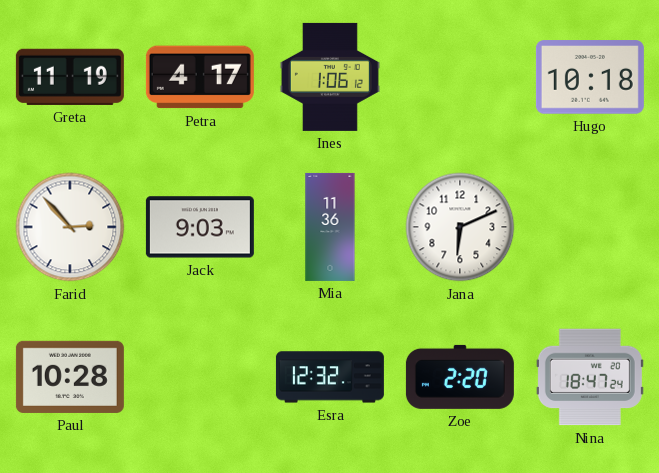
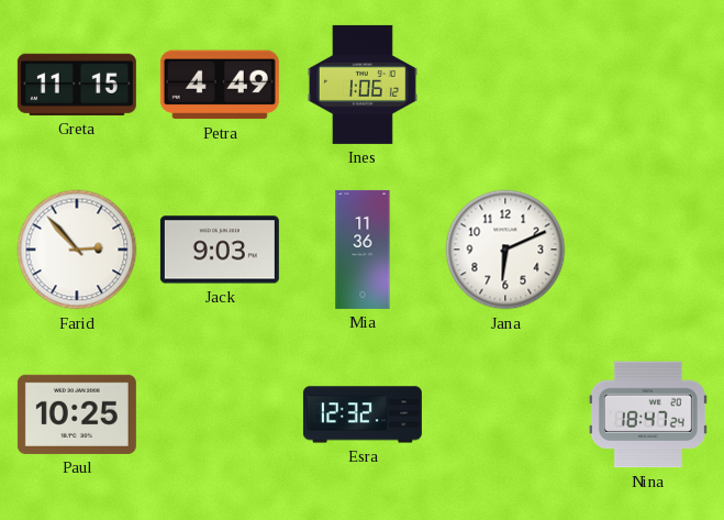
Greta: 11:19 -> 11:15
Petra: 4:17 -> 4:49
Hugo: 10:18 -> none
Paul: 10:28 -> 10:25
Zoe: 2:20 -> none
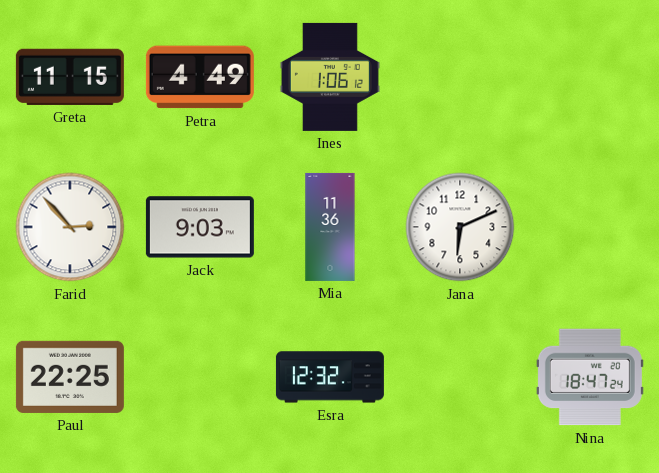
Paul: 10:25 -> 22:25
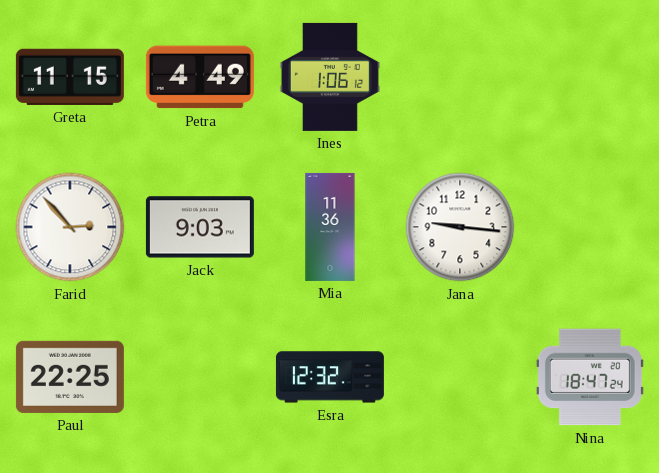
Jana: 6:11 -> 9:16
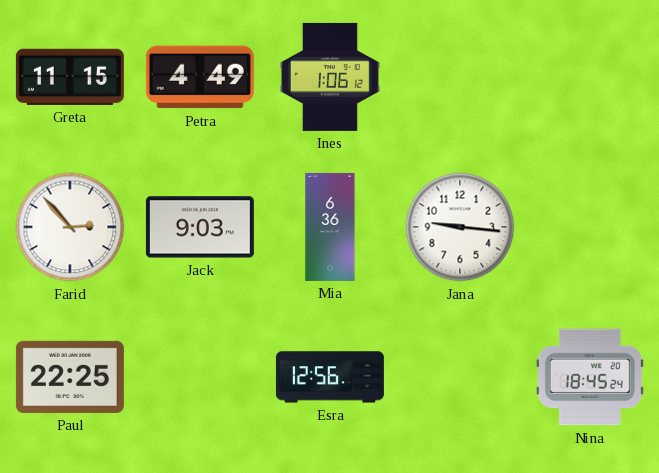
Mia: 11:36 -> 6:36
Esra: 12:32 -> 12:56
Nina: 18:47 -> 18:45
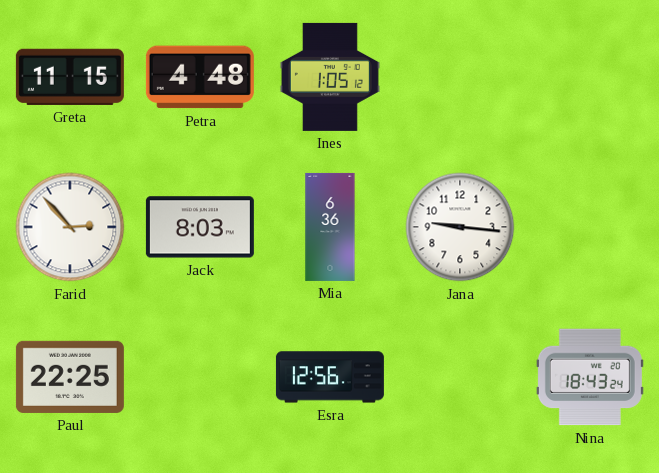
Petra: 4:49 -> 4:48
Ines: 1:06 -> 1:05
Jack: 9:03 -> 8:03
Nina: 18:45 -> 18:43
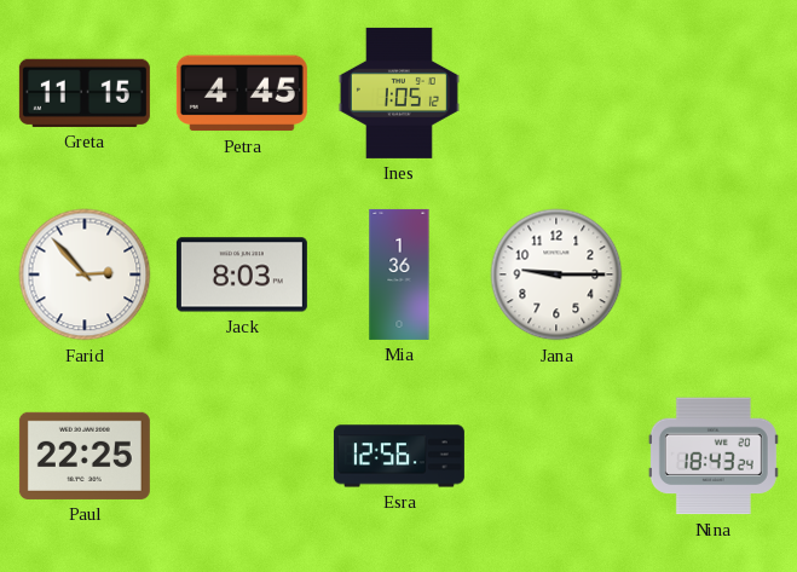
Petra: 4:48 -> 4:45
Mia: 6:36 -> 1:36
Jana: 9:16 -> 9:15
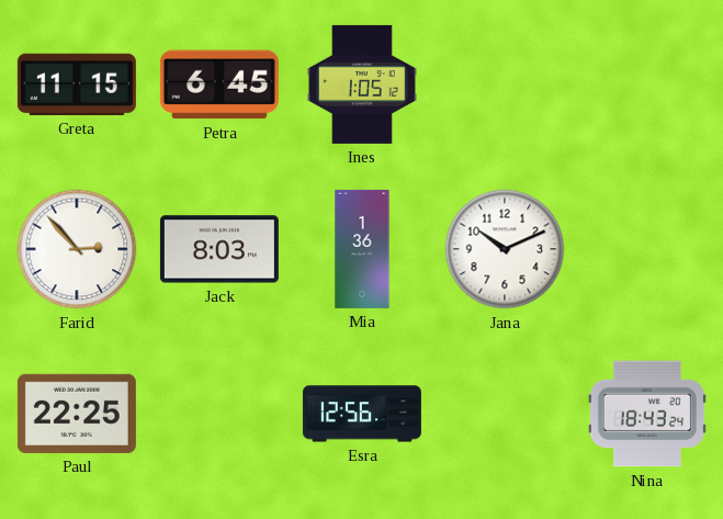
Petra: 4:45 -> 6:45
Jana: 9:15 -> 10:11
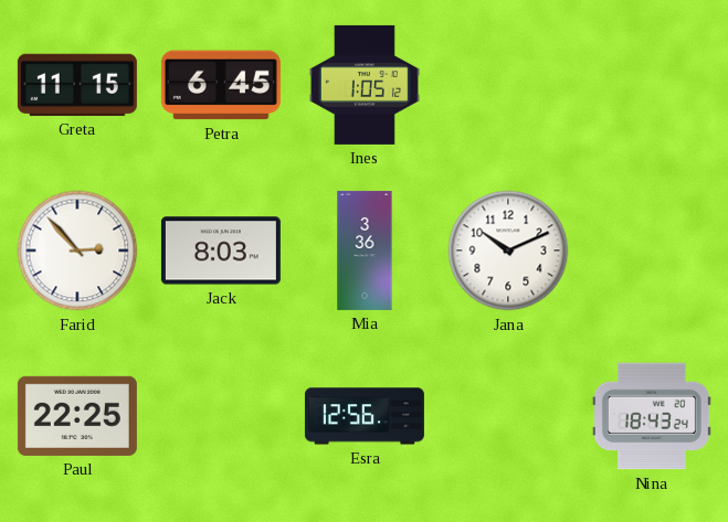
Mia: 1:36 -> 3:36
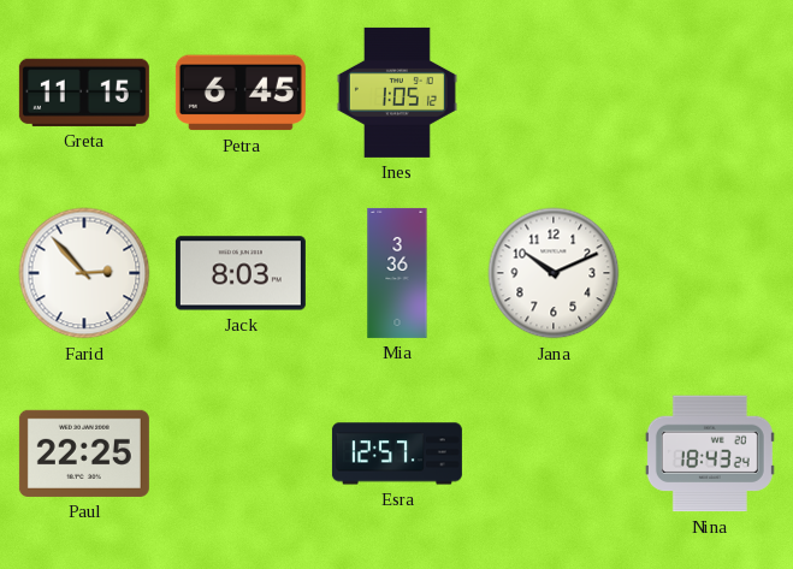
Esra: 12:56 -> 12:57
